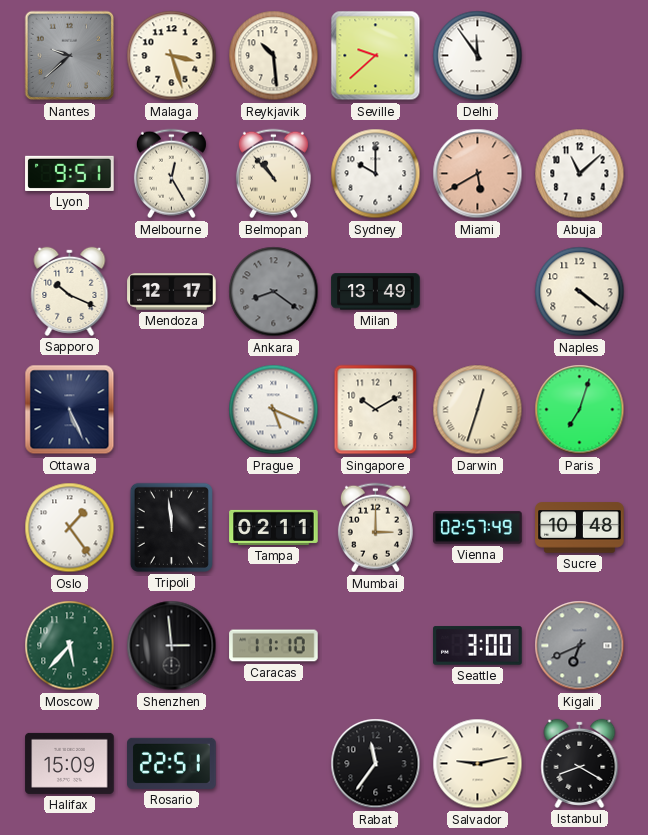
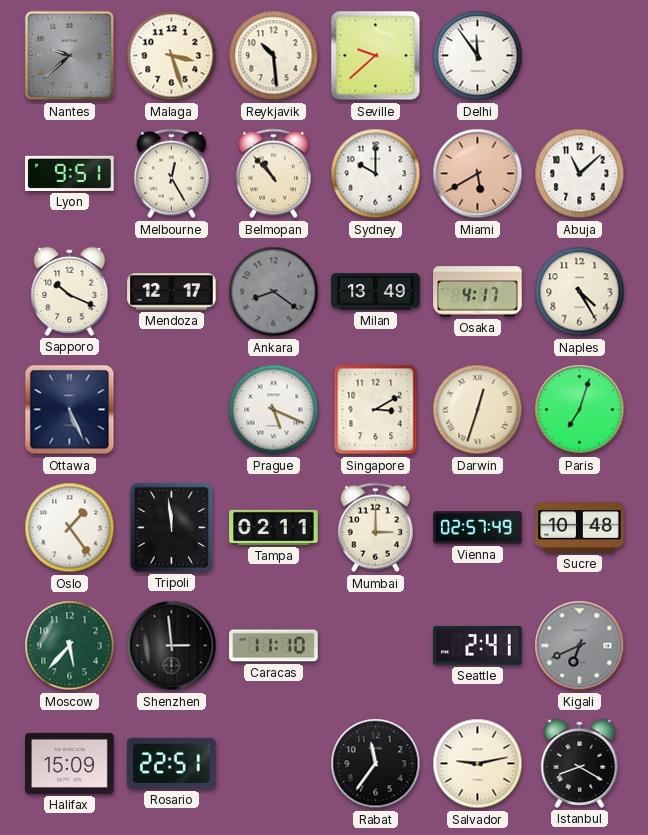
Osaka: none -> 4:17
Naples: 4:21 -> 4:25
Singapore: 10:10 -> 3:10
Seattle: 3:00 -> 2:41
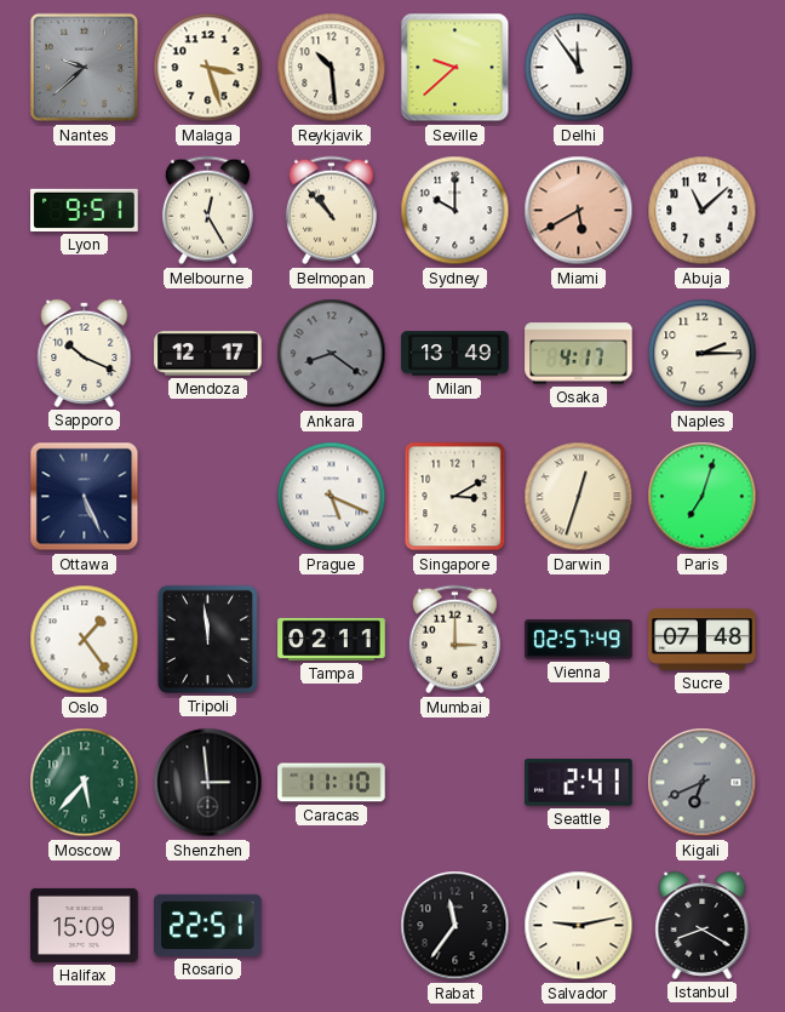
Naples: 4:25 -> 2:15
Sucre: 10:48 -> 07:48
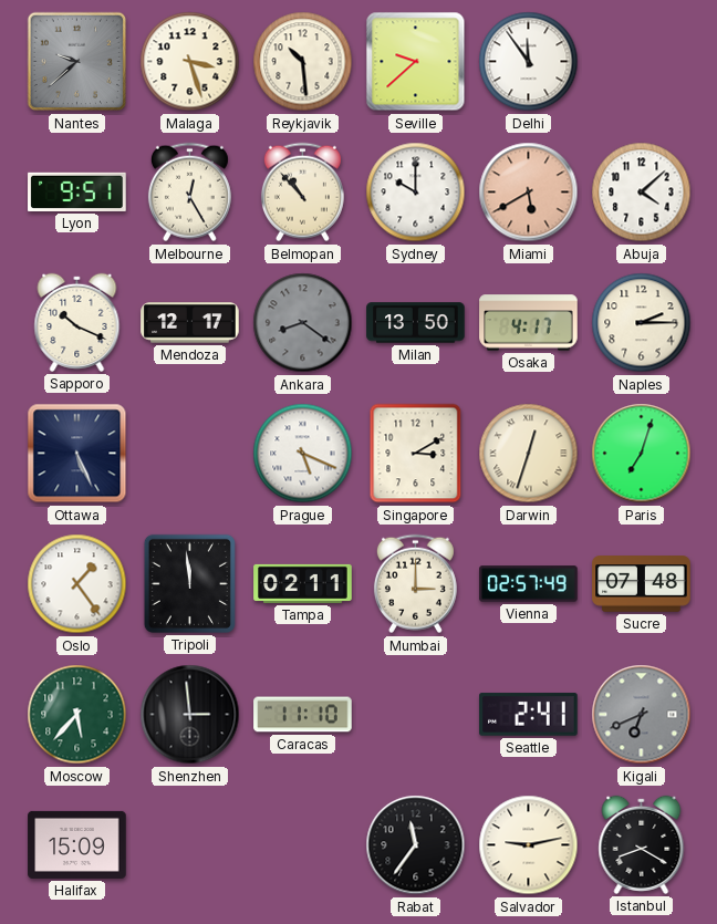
Abuja: 11:08 -> 4:08
Milan: 13:49 -> 13:50
Rosario: 22:51 -> none
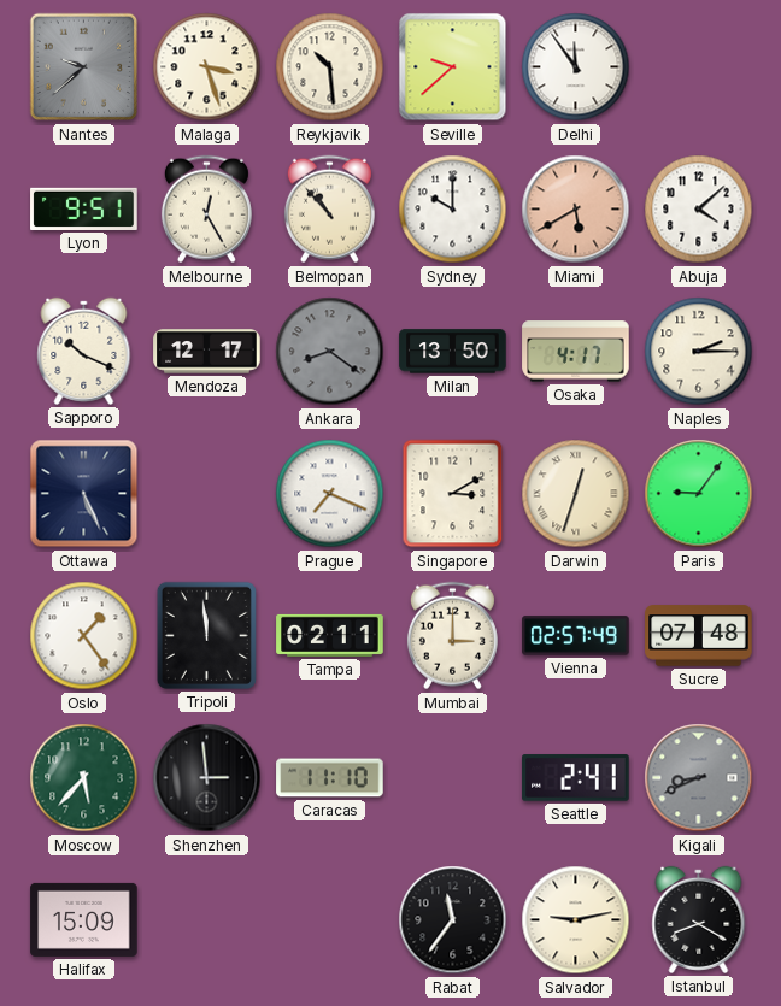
Prague: 5:19 -> 7:19
Paris: 7:03 -> 9:06
Kigali: 6:41 -> 8:41
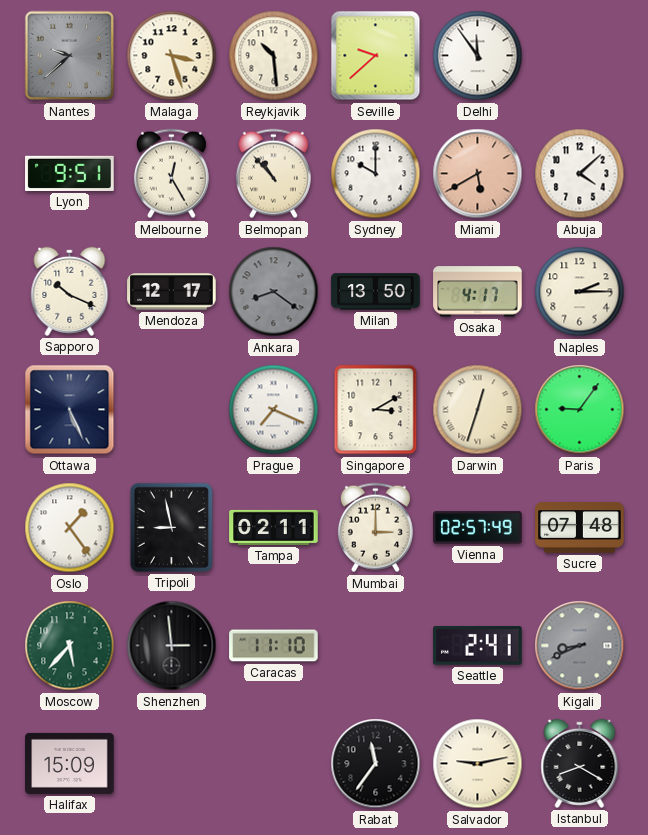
Tripoli: 11:59 -> 8:58
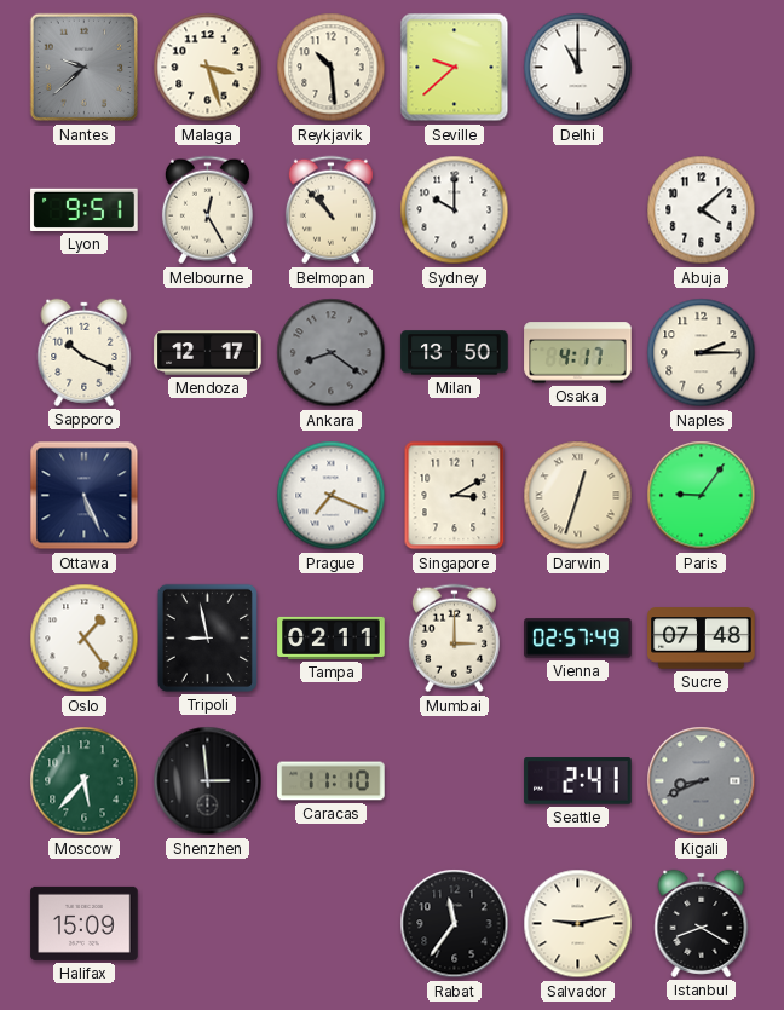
Delhi: 11:54 -> 11:00
Miami: 5:40 -> none
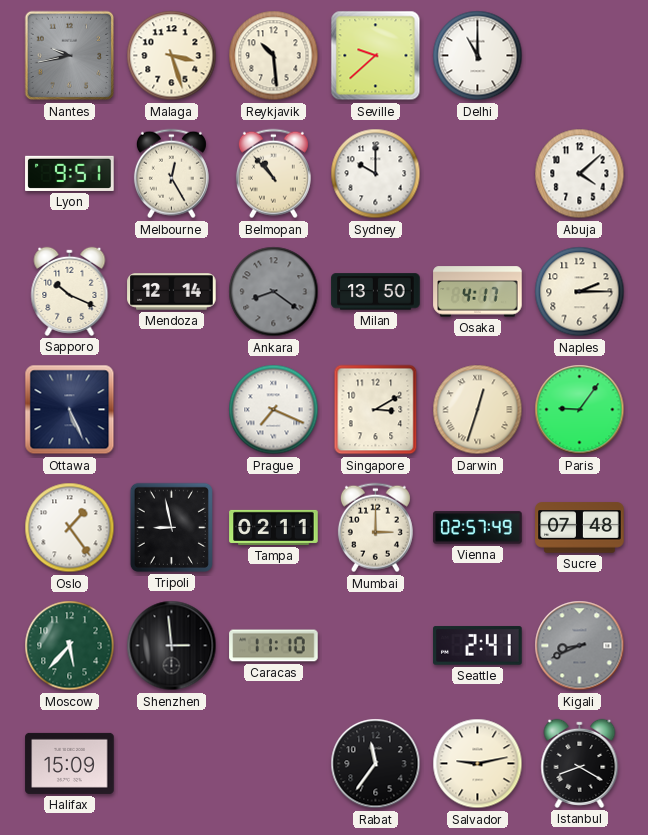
Nantes: 9:38 -> 9:43
Mendoza: 12:17 -> 12:14
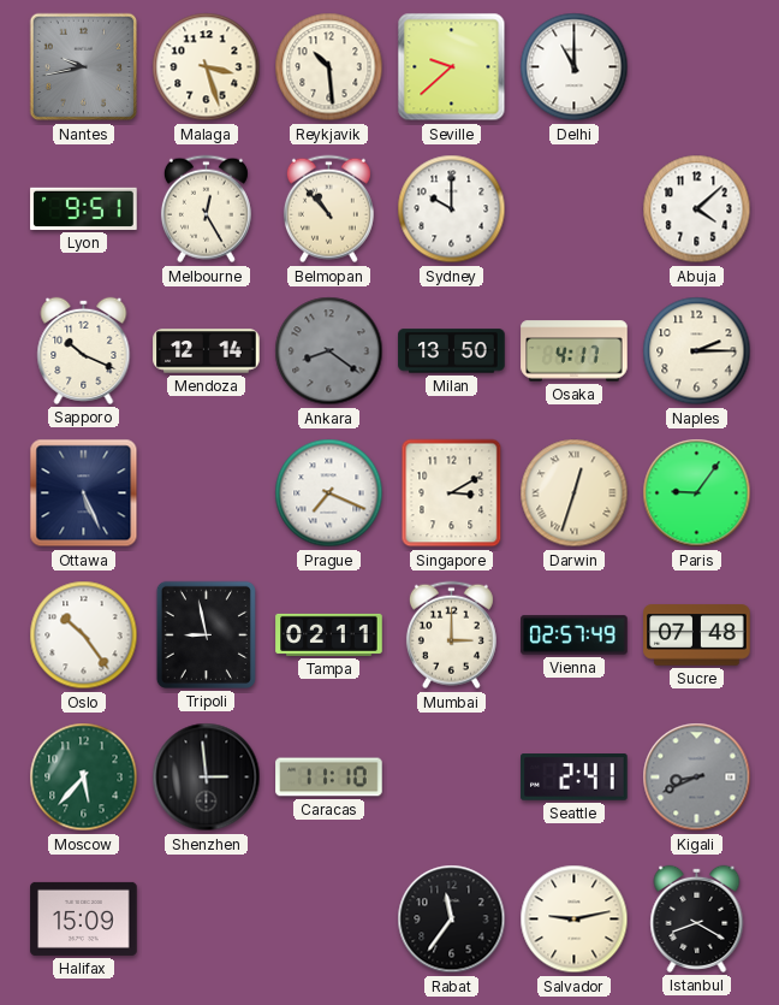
Oslo: 1:24 -> 10:24
